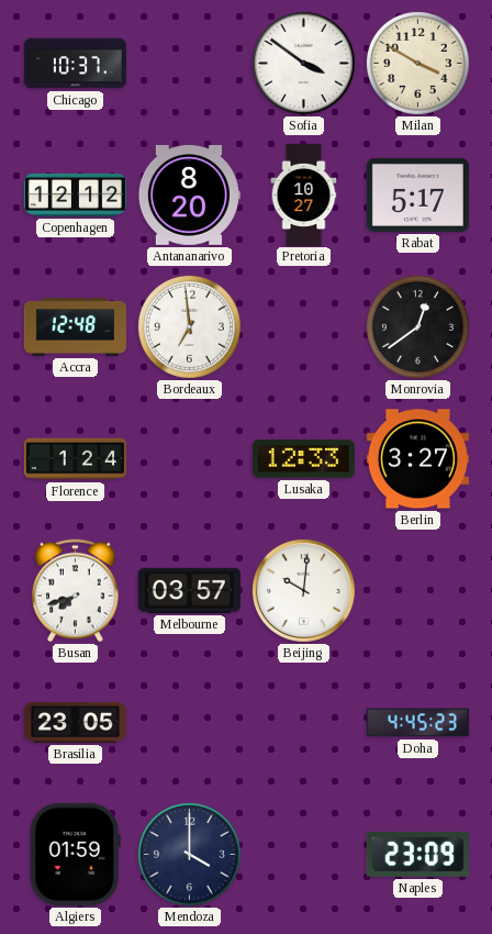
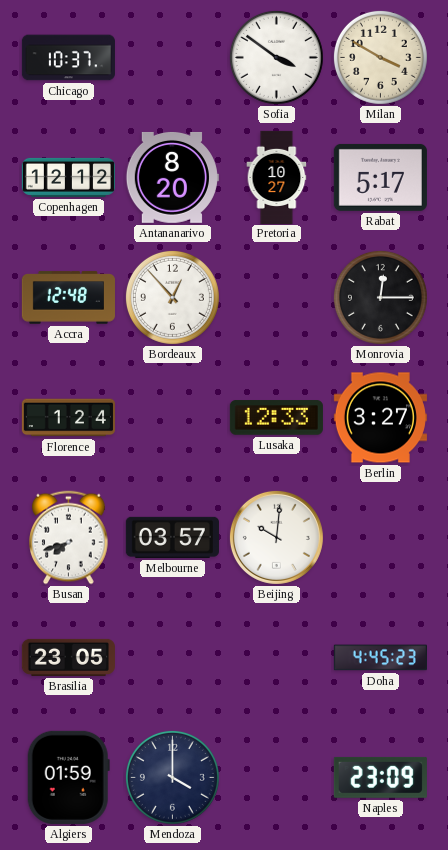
Bordeaux: 6:59 -> 12:53
Monrovia: 12:39 -> 12:15
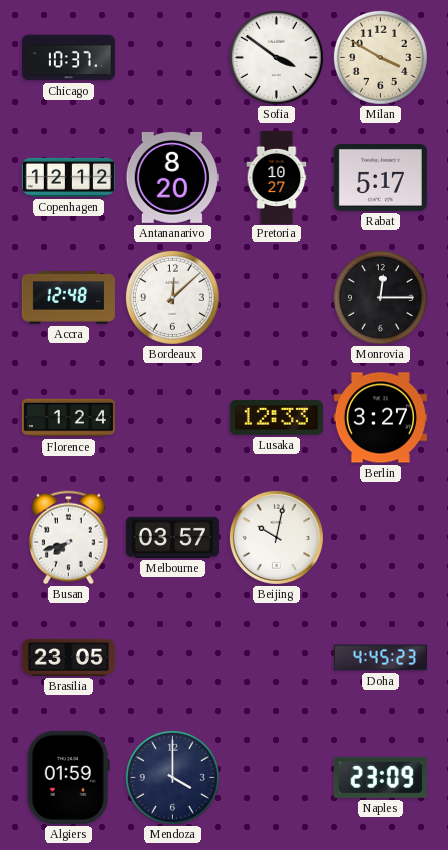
Bordeaux: 12:53 -> 12:08
Beijing: 10:01 -> 10:02
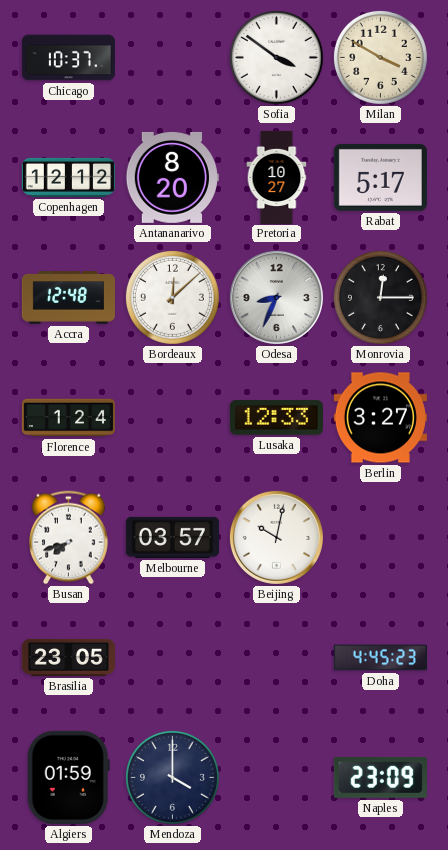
Odesa: none -> 8:34
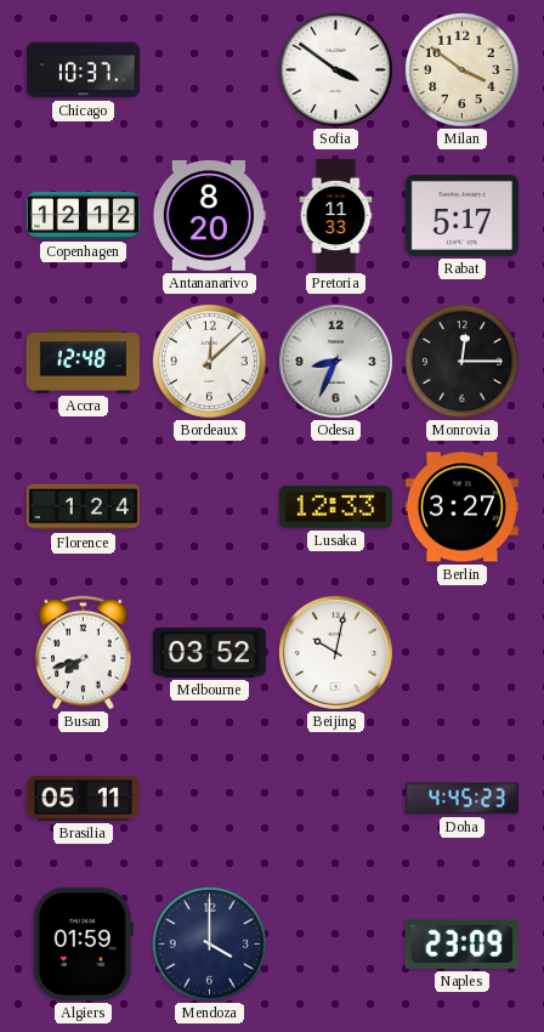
Milan: 3:50 -> 3:51
Pretoria: 10:27 -> 11:33
Melbourne: 03:57 -> 03:52
Brasilia: 23:05 -> 05:11
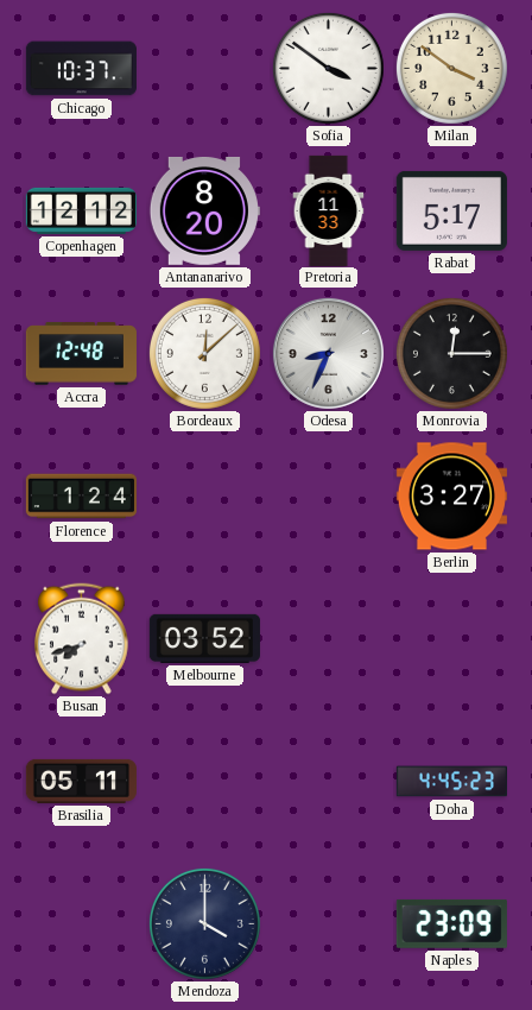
Lusaka: 12:33 -> none
Beijing: 10:02 -> none
Algiers: 01:59 -> none
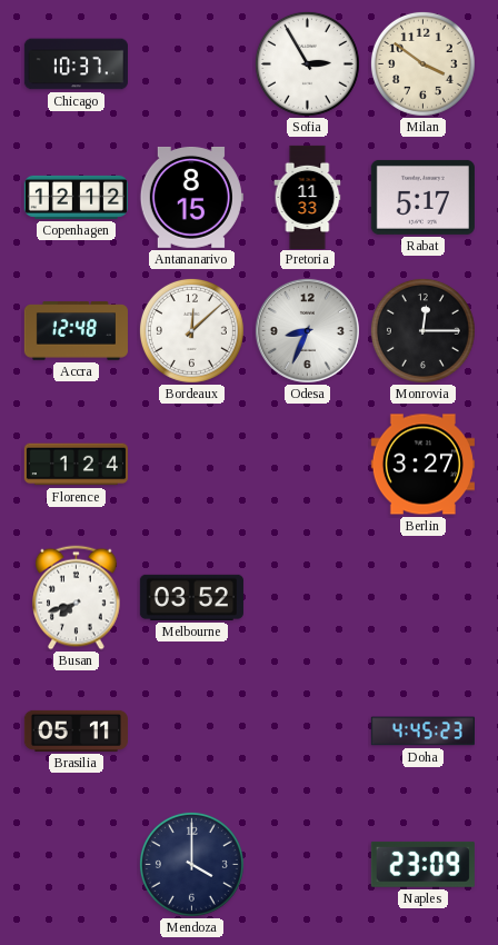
Sofia: 3:51 -> 2:55
Antananarivo: 8:20 -> 8:15
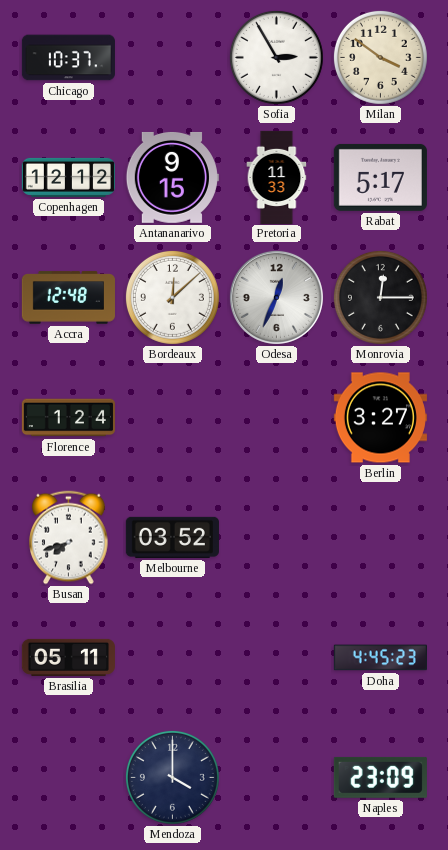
Antananarivo: 8:15 -> 9:15
Odesa: 8:34 -> 12:34
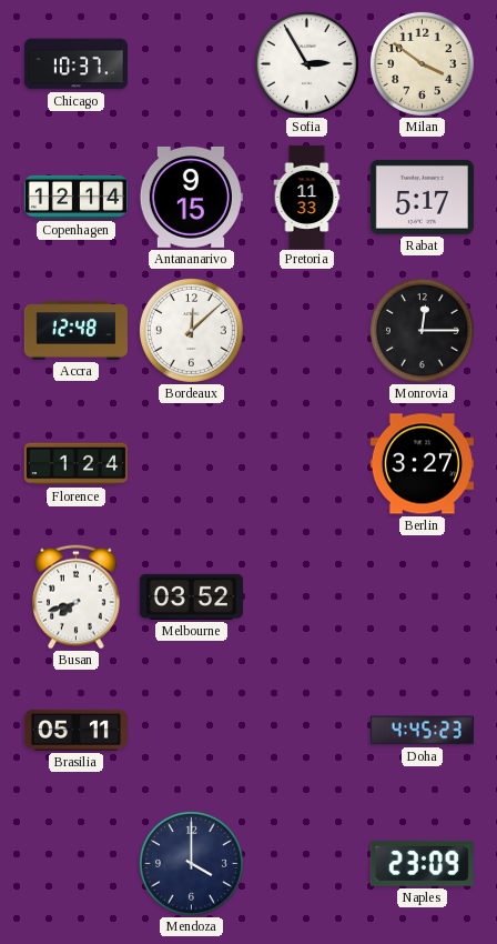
Copenhagen: 12:12 -> 12:14
Odesa: 12:34 -> none
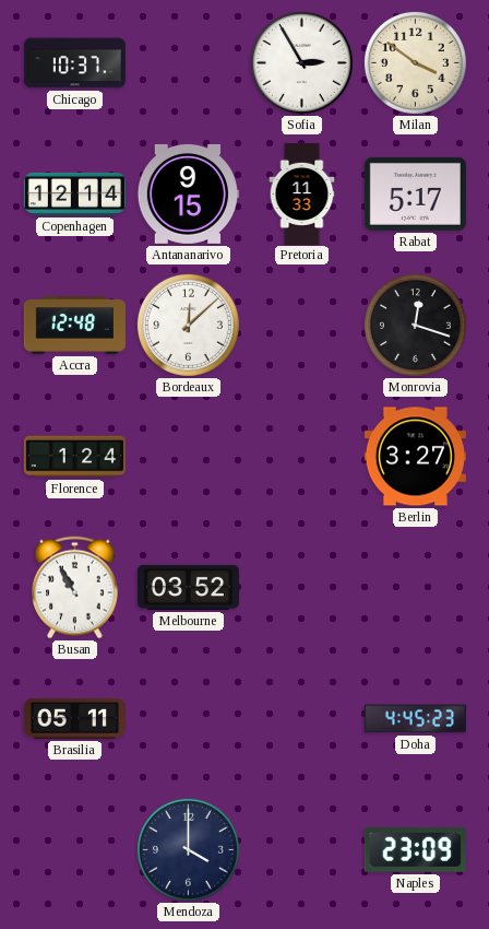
Monrovia: 12:15 -> 12:18
Busan: 7:42 -> 10:55
